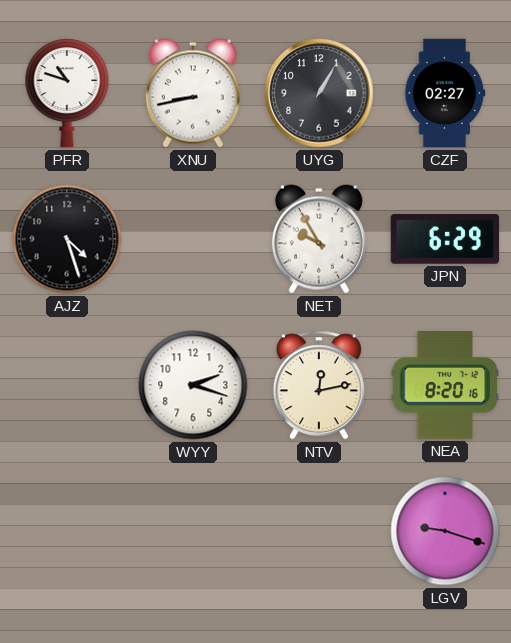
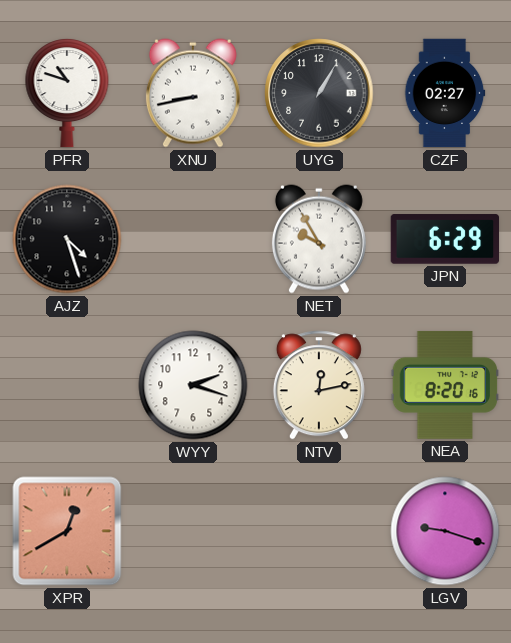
XPR: none -> 12:40
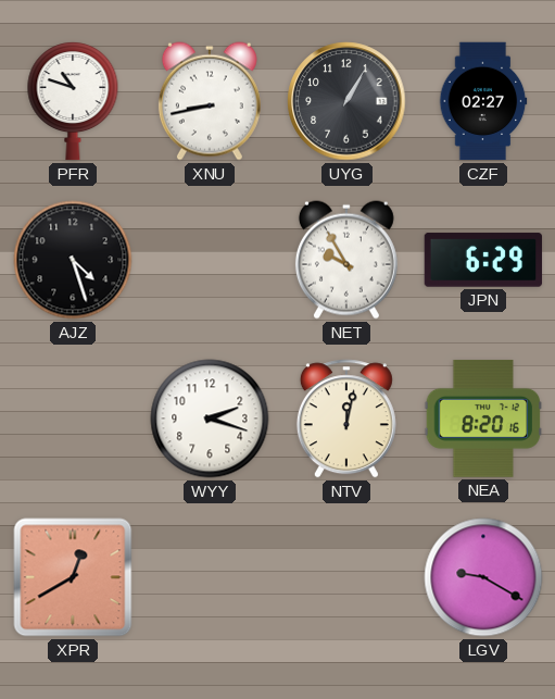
NTV: 12:13 -> 12:02
LGV: 9:18 -> 9:20
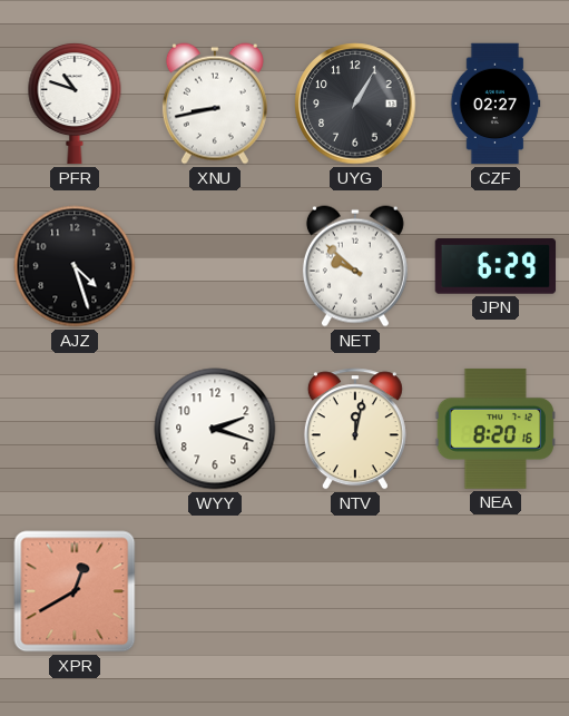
NET: 9:55 -> 9:52
LGV: 9:20 -> none
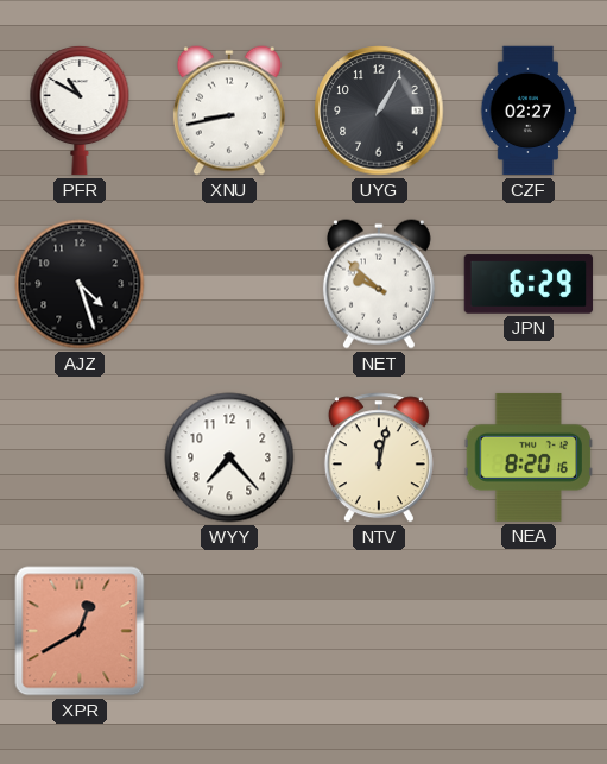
PFR: 10:48 -> 10:50
WYY: 2:18 -> 7:23
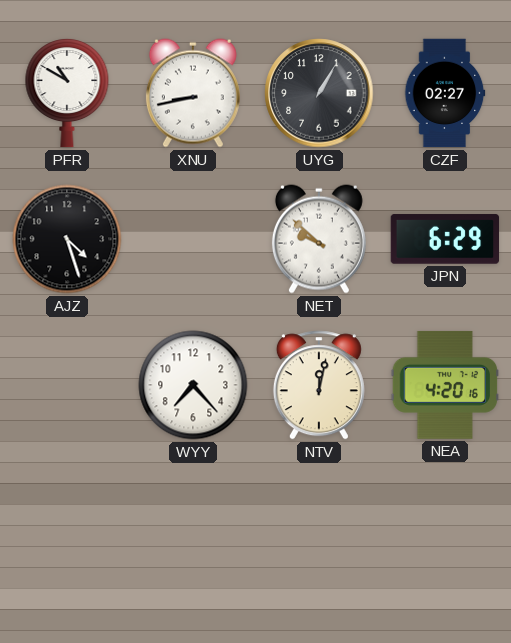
NEA: 8:20 -> 4:20
XPR: 12:40 -> none
